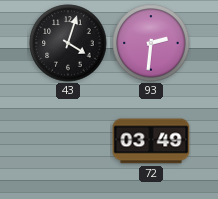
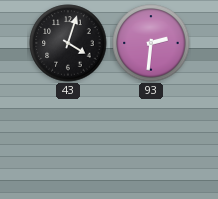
72: 03:49 -> none
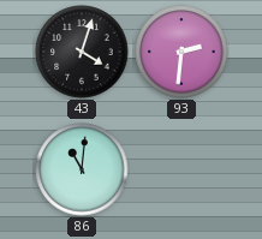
86: none -> 11:01
